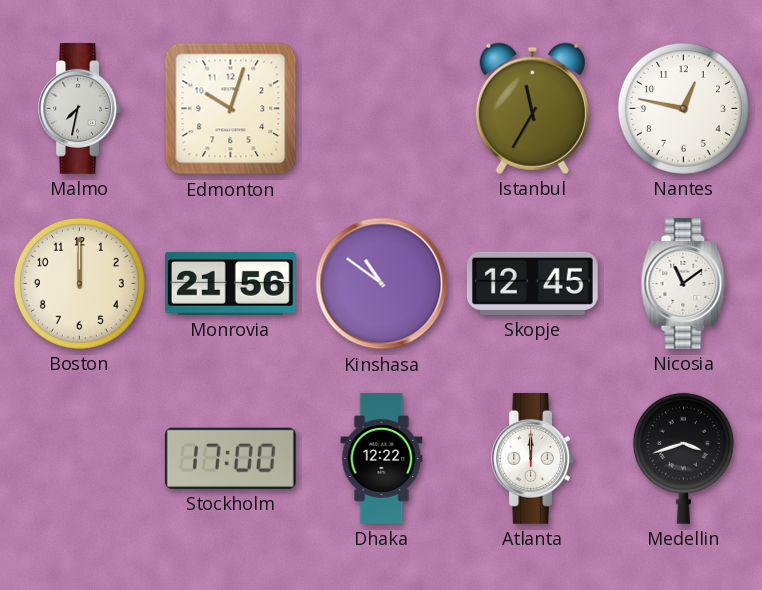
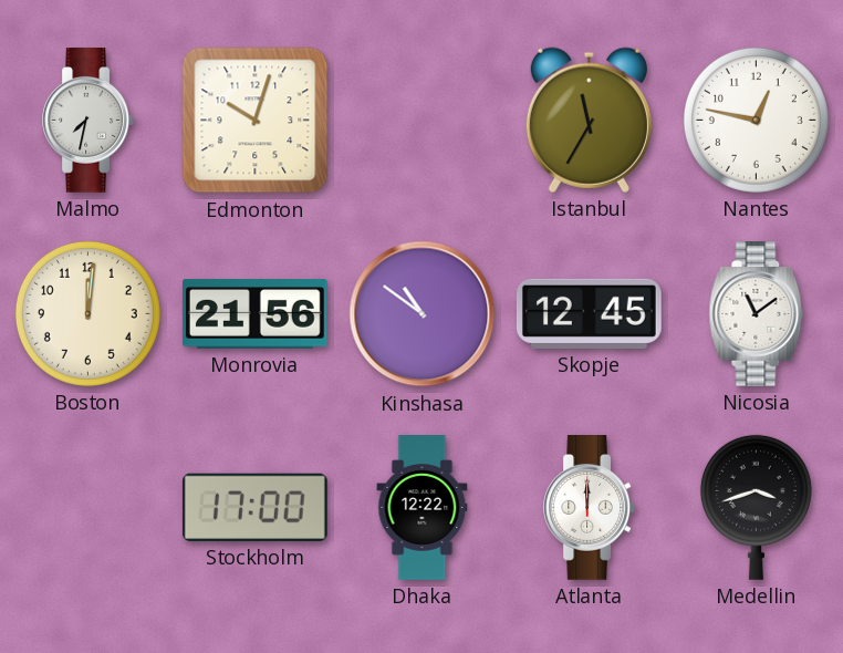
Boston: 12:00 -> 12:01
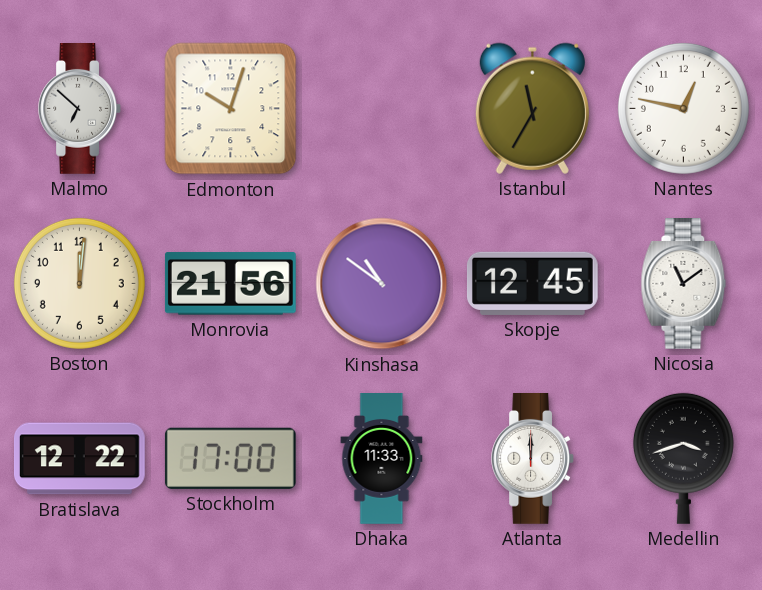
Malmo: 7:32 -> 6:52
Bratislava: none -> 12:22
Dhaka: 12:22 -> 11:33
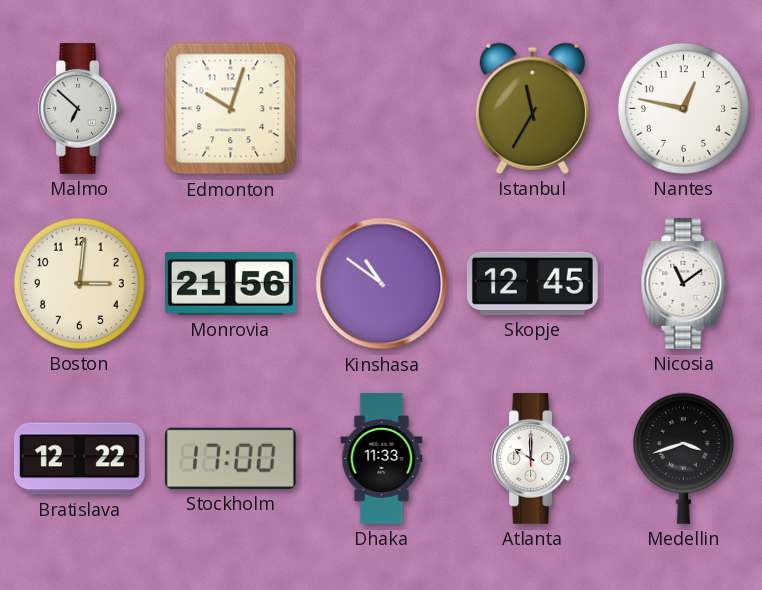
Boston: 12:01 -> 3:01
Atlanta: 12:00 -> 10:00
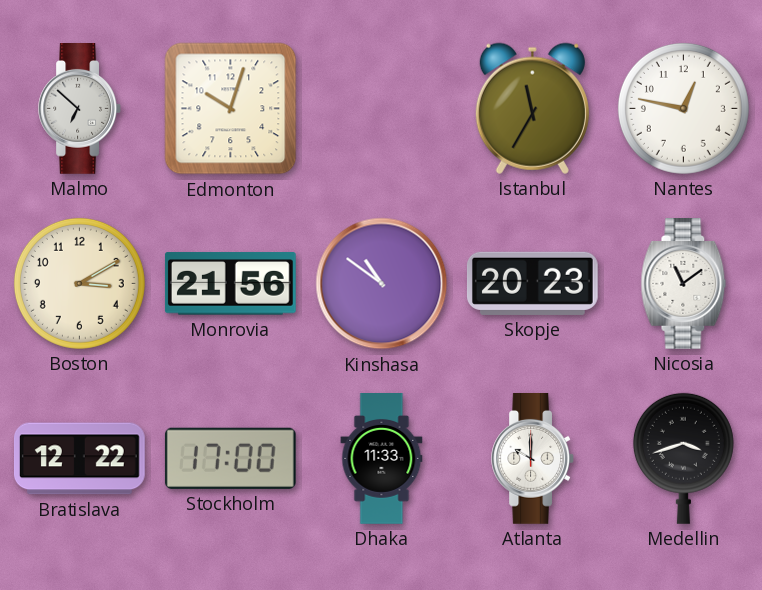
Boston: 3:01 -> 3:10
Skopje: 12:45 -> 20:23
